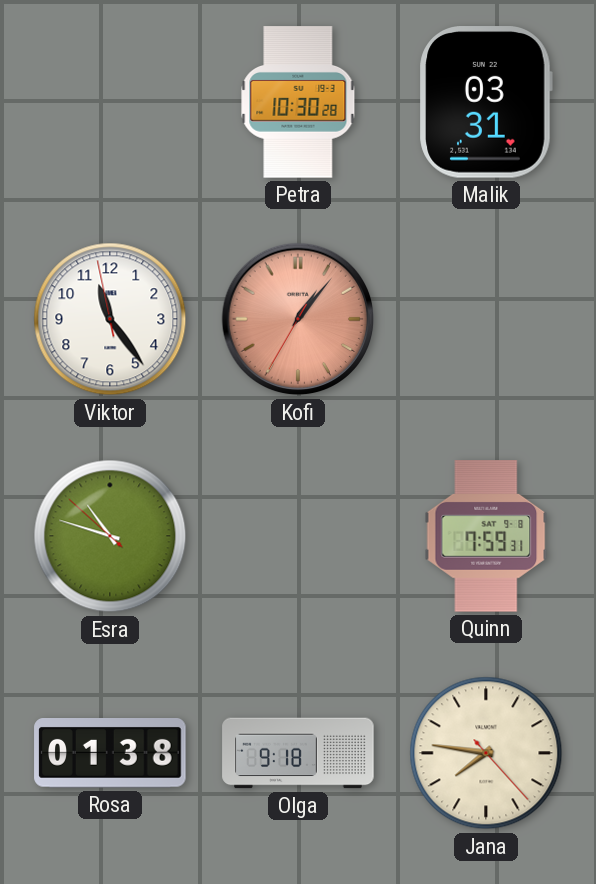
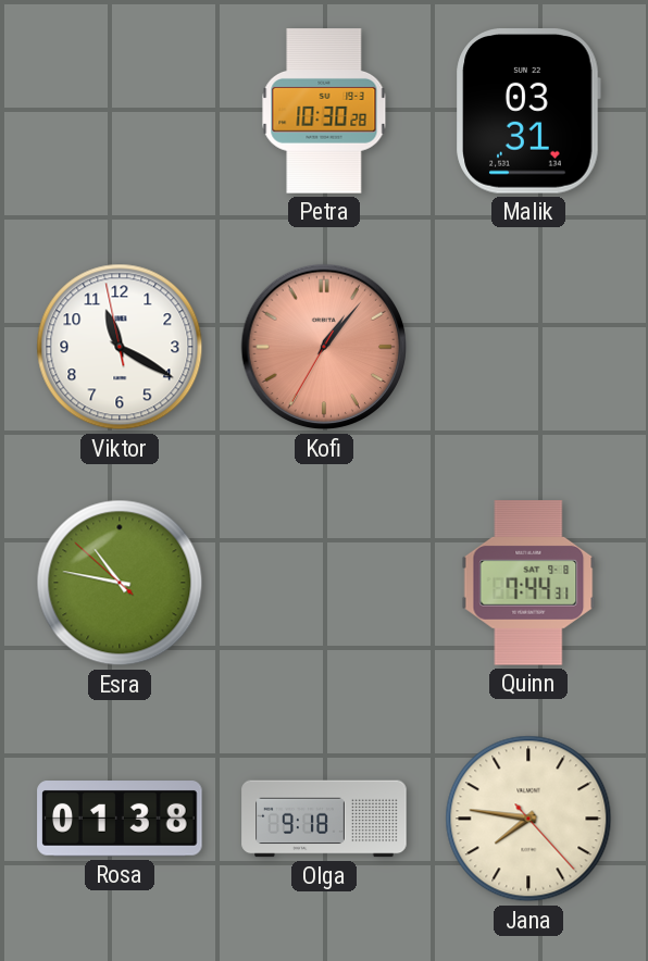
Viktor: 11:23 -> 11:19
Esra: 10:47 -> 10:46
Quinn: 7:59 -> 7:44
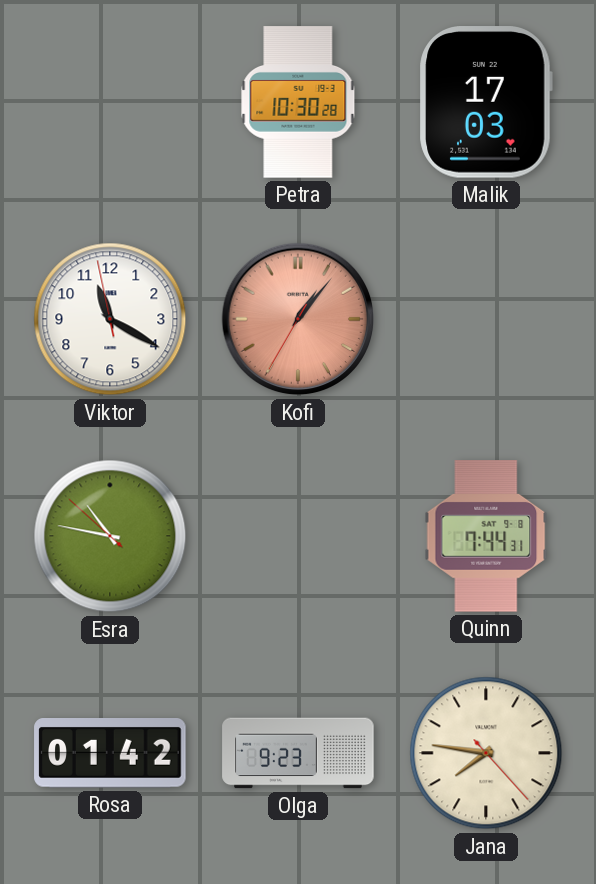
Malik: 03:31 -> 17:03
Rosa: 01:38 -> 01:42
Olga: 9:18 -> 9:23
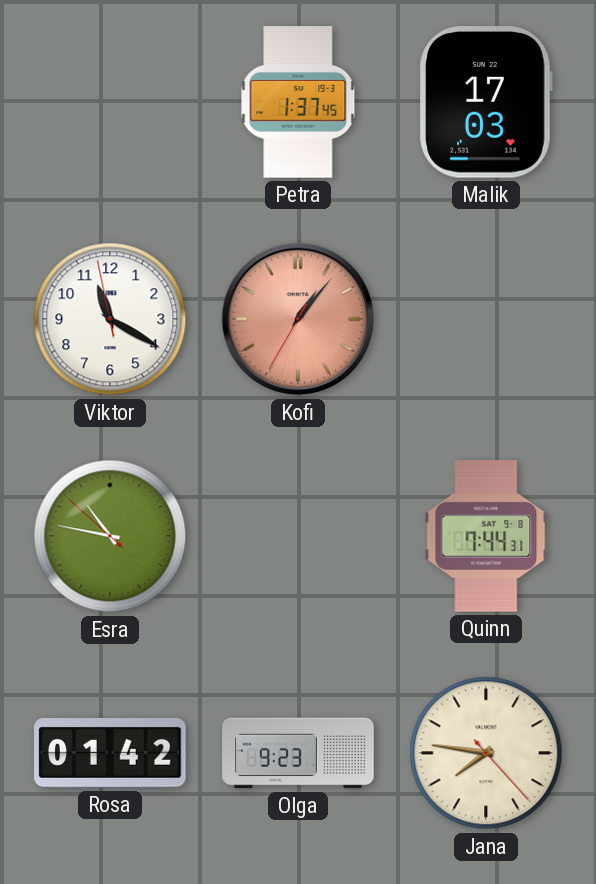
Petra: 10:30 -> 1:37
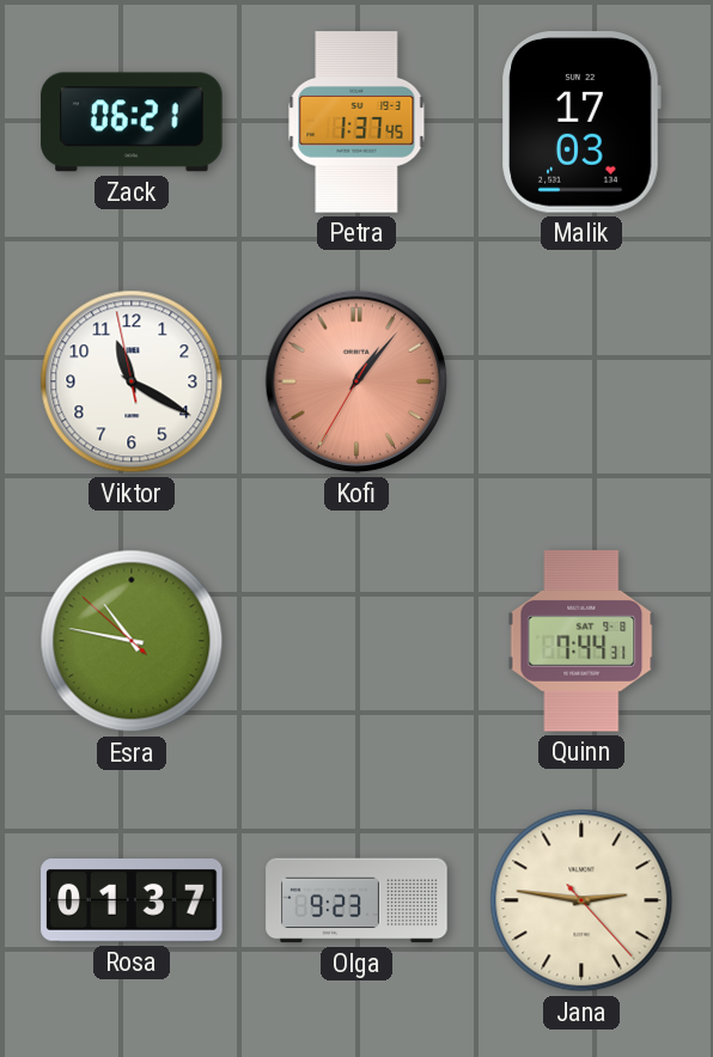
Zack: none -> 06:21
Rosa: 01:42 -> 01:37
Jana: 7:46 -> 2:46
